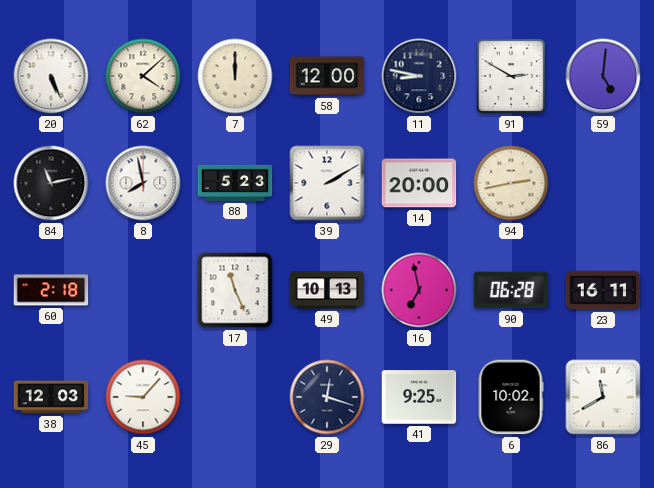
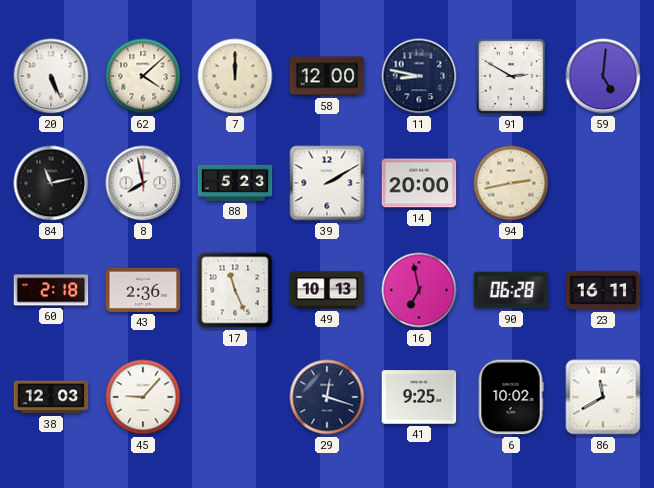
43: none -> 2:36
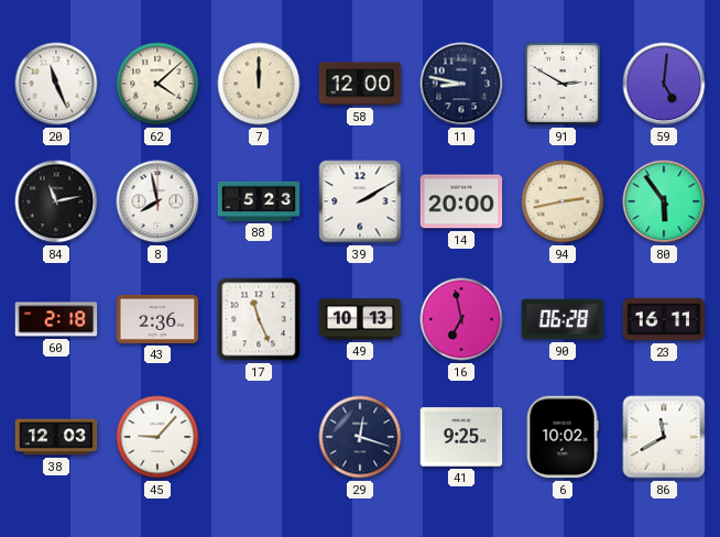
20: 5:26 -> 11:26
80: none -> 5:54
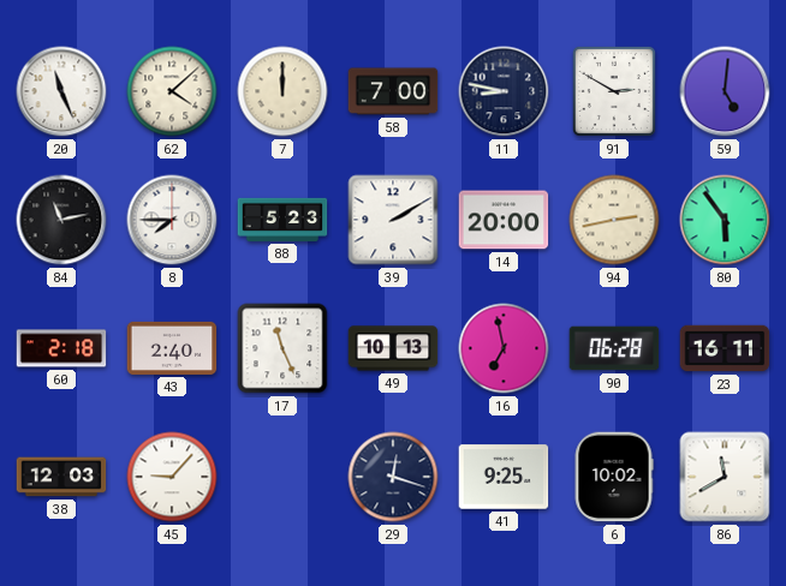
58: 12:00 -> 7:00
8: 7:58 -> 7:45
43: 2:36 -> 2:40
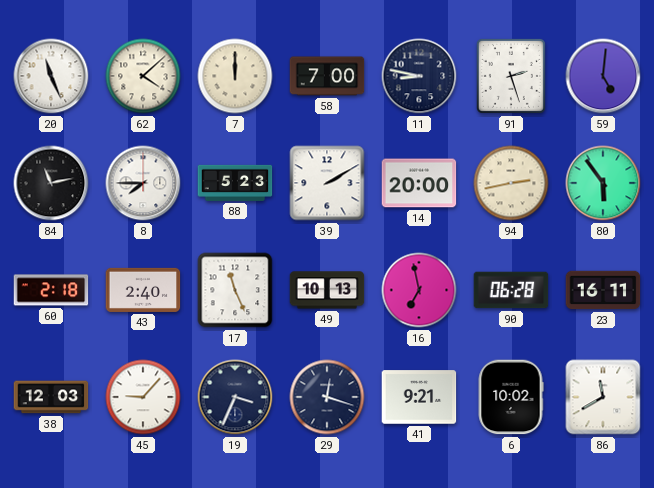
91: 2:50 -> 2:27
19: none -> 3:34
41: 9:25 -> 9:21
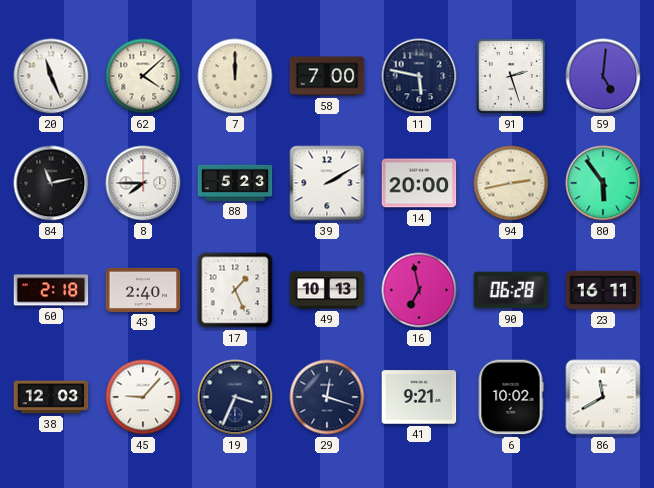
11: 8:47 -> 5:47
17: 11:26 -> 1:26
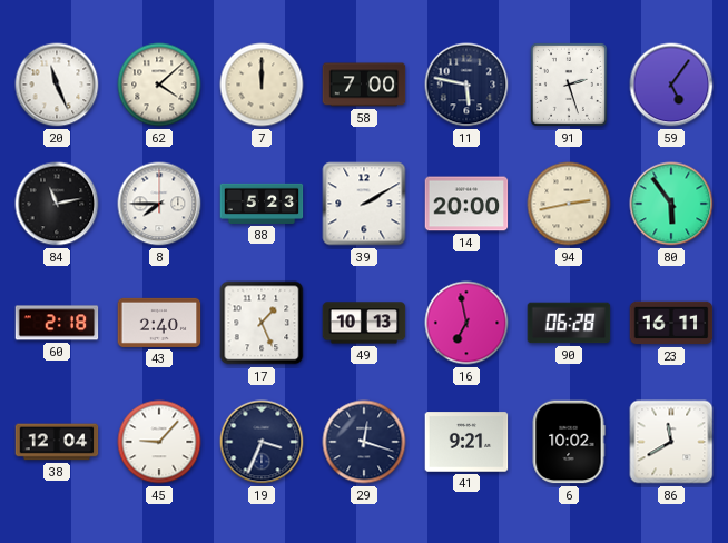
59: 5:01 -> 5:06
38: 12:03 -> 12:04
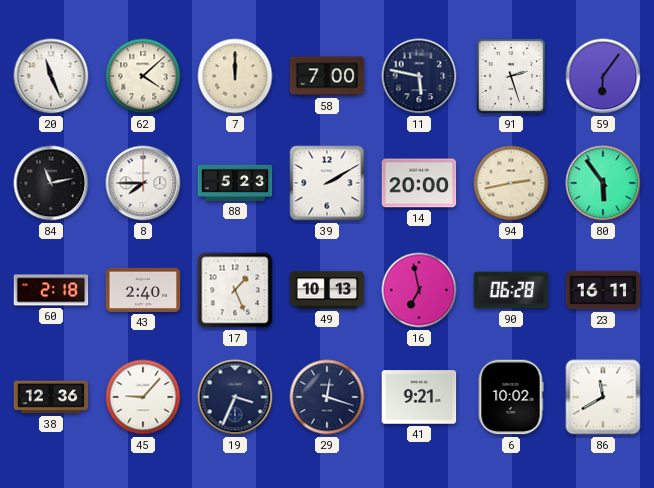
59: 5:06 -> 6:06
38: 12:04 -> 12:36
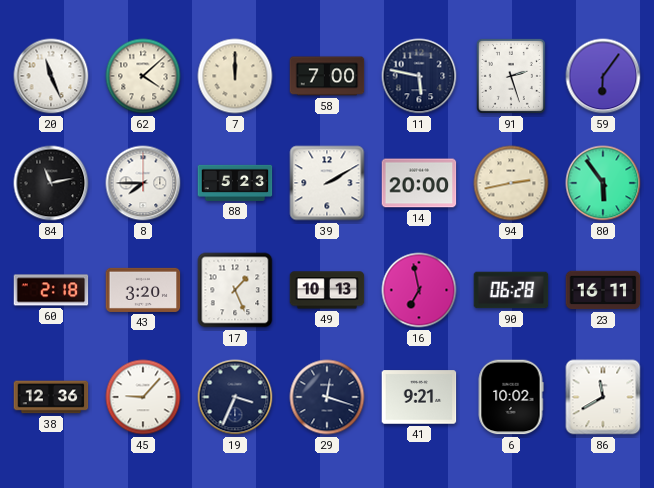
43: 2:40 -> 3:20
